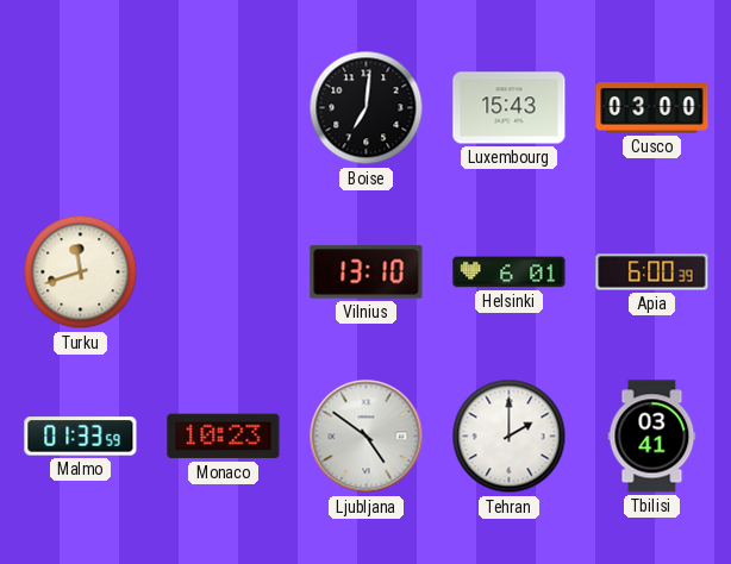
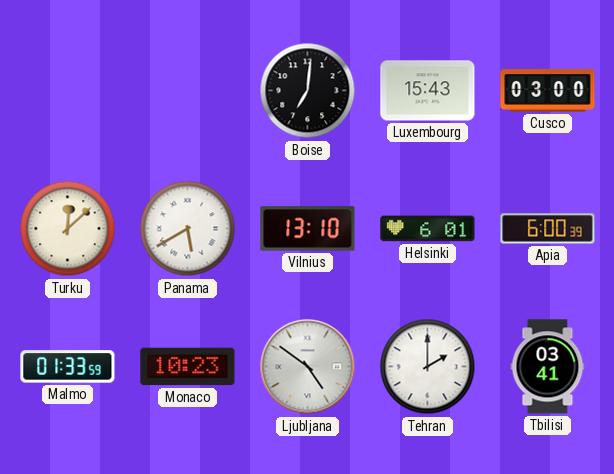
Turku: 11:42 -> 12:08
Panama: none -> 5:40
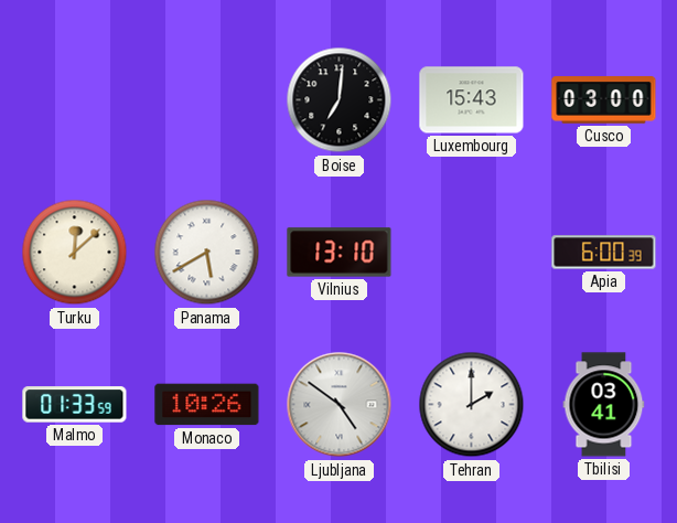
Helsinki: 6:01 -> none
Monaco: 10:23 -> 10:26
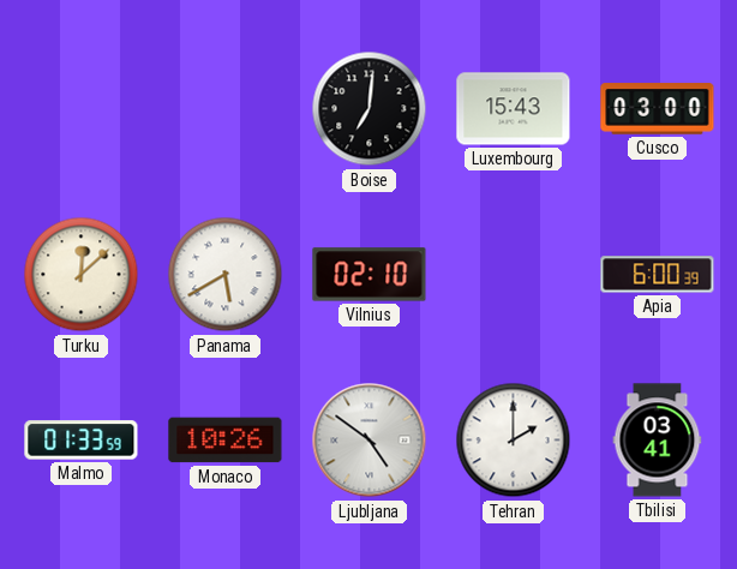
Vilnius: 13:10 -> 02:10
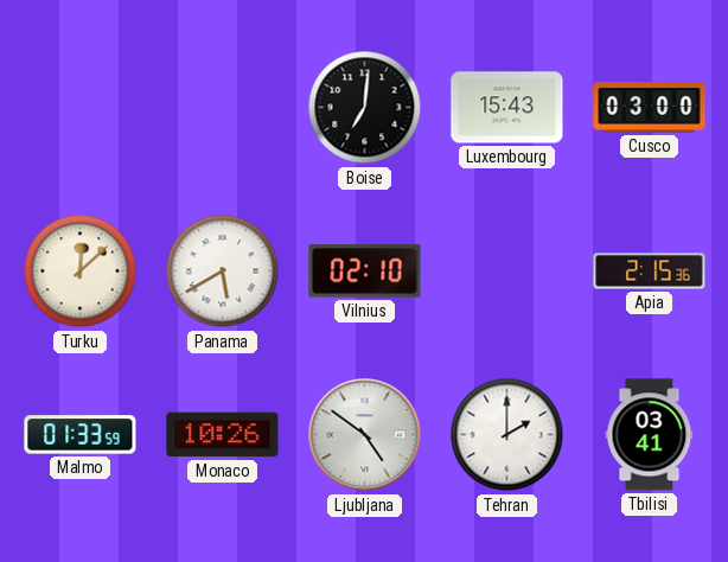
Apia: 6:00 -> 2:15
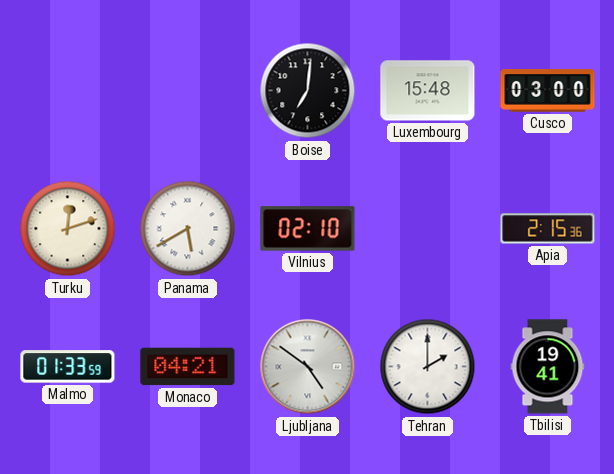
Luxembourg: 15:43 -> 15:48
Turku: 12:08 -> 12:12
Monaco: 10:26 -> 04:21
Tbilisi: 03:41 -> 19:41
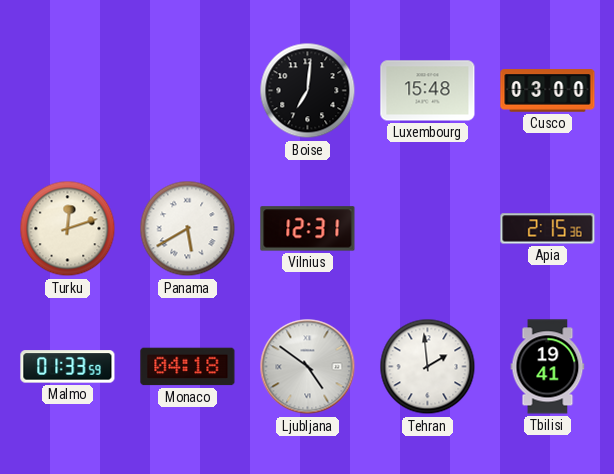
Vilnius: 02:10 -> 12:31
Monaco: 04:21 -> 04:18
Tehran: 2:00 -> 1:59
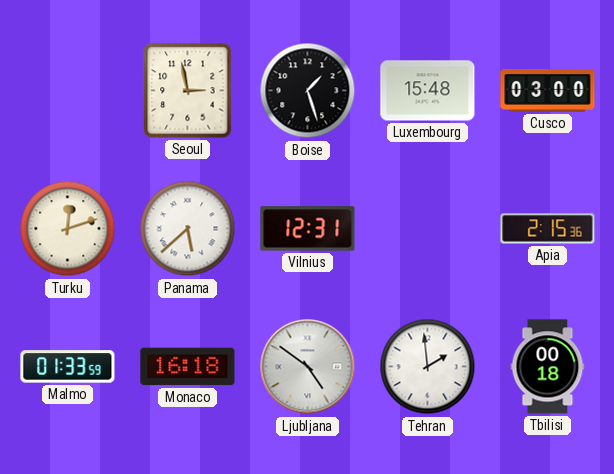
Seoul: none -> 2:58
Boise: 7:01 -> 1:27
Panama: 5:40 -> 5:38
Monaco: 04:18 -> 16:18
Tbilisi: 19:41 -> 00:18
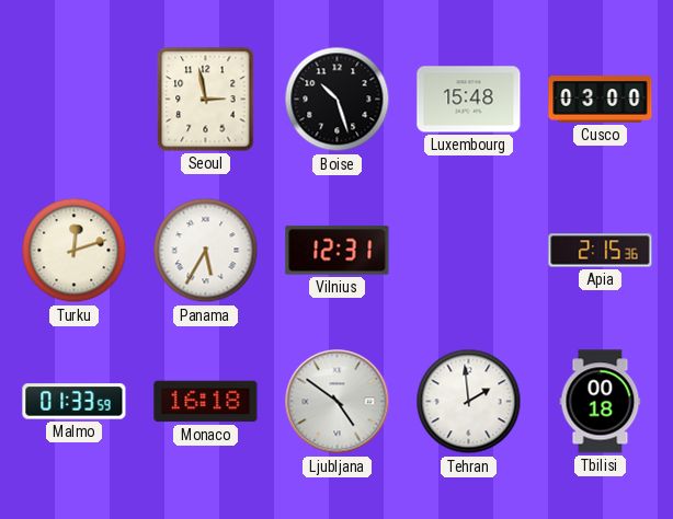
Boise: 1:27 -> 10:27
Panama: 5:38 -> 5:35
